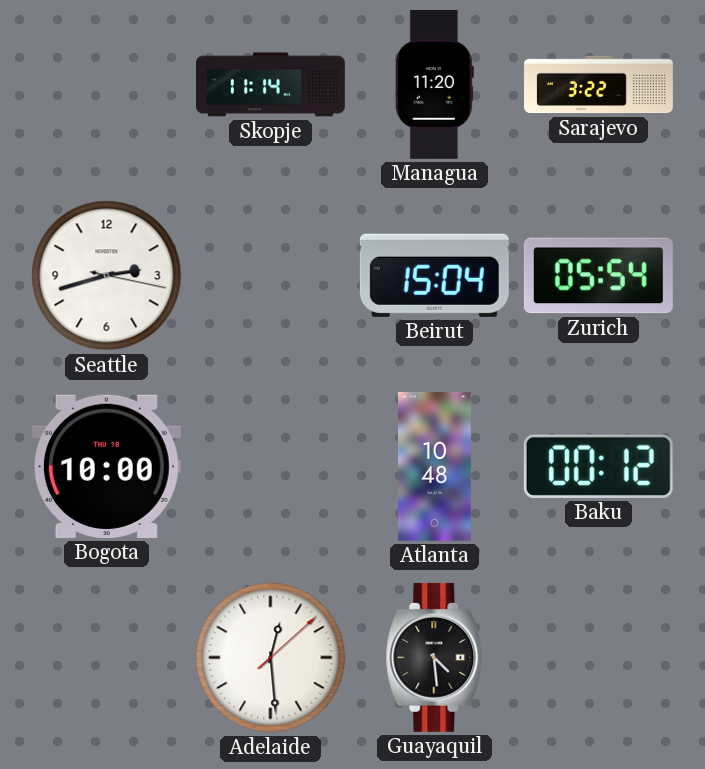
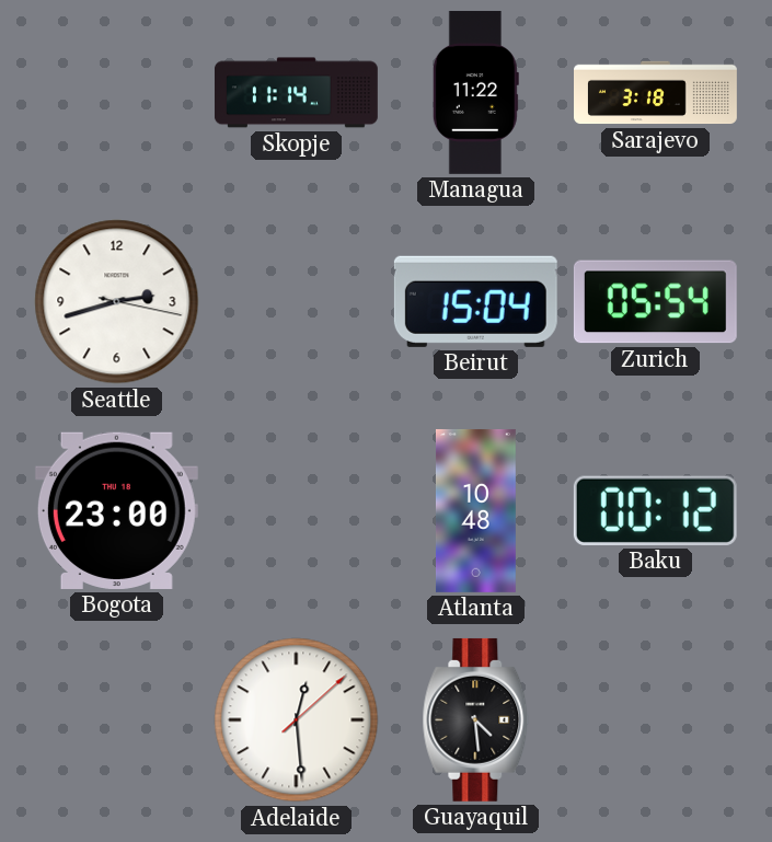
Managua: 11:20 -> 11:22
Sarajevo: 3:22 -> 3:18
Bogota: 10:00 -> 23:00
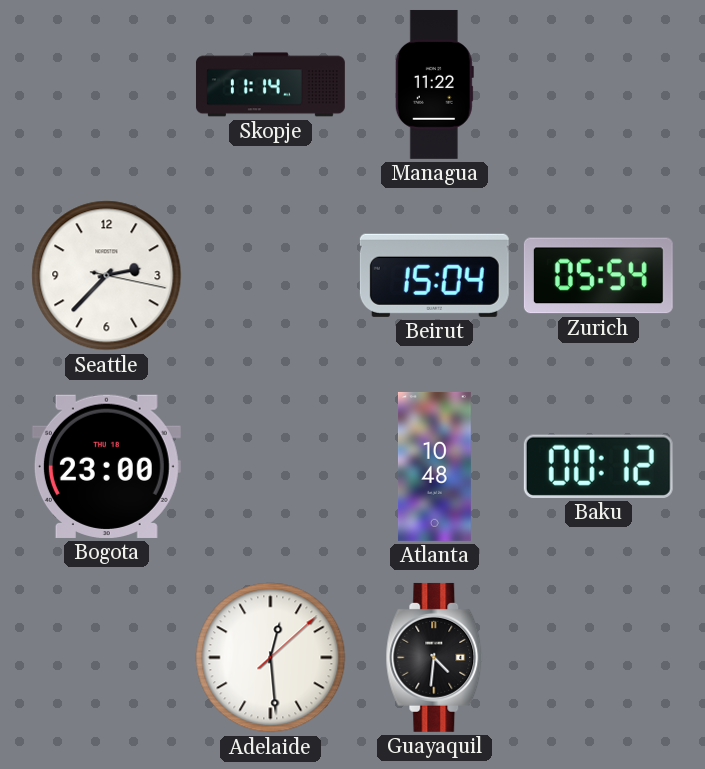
Sarajevo: 3:18 -> none
Seattle: 2:42 -> 2:37
Guayaquil: 4:29 -> 4:31
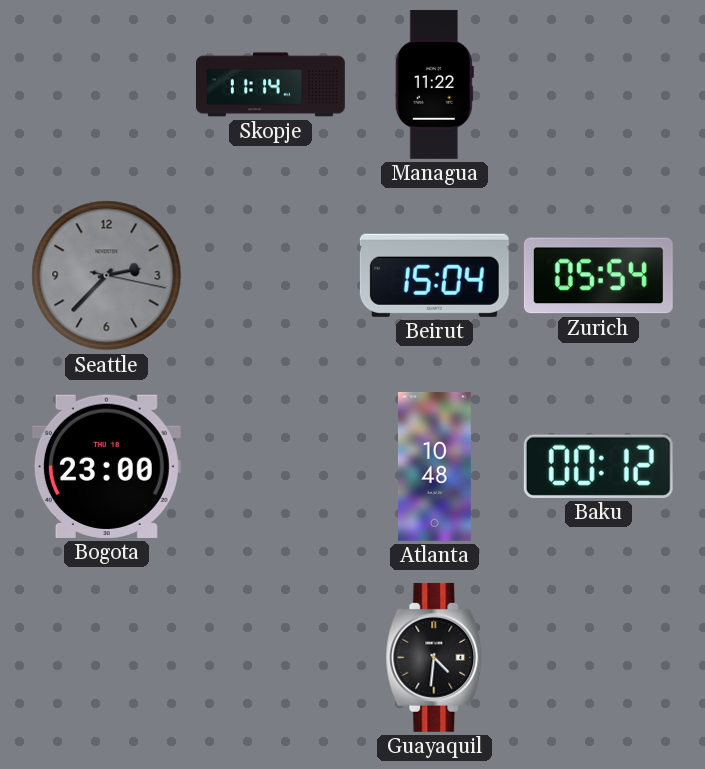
Seattle dial: white -> grey
Adelaide: 12:29 -> none
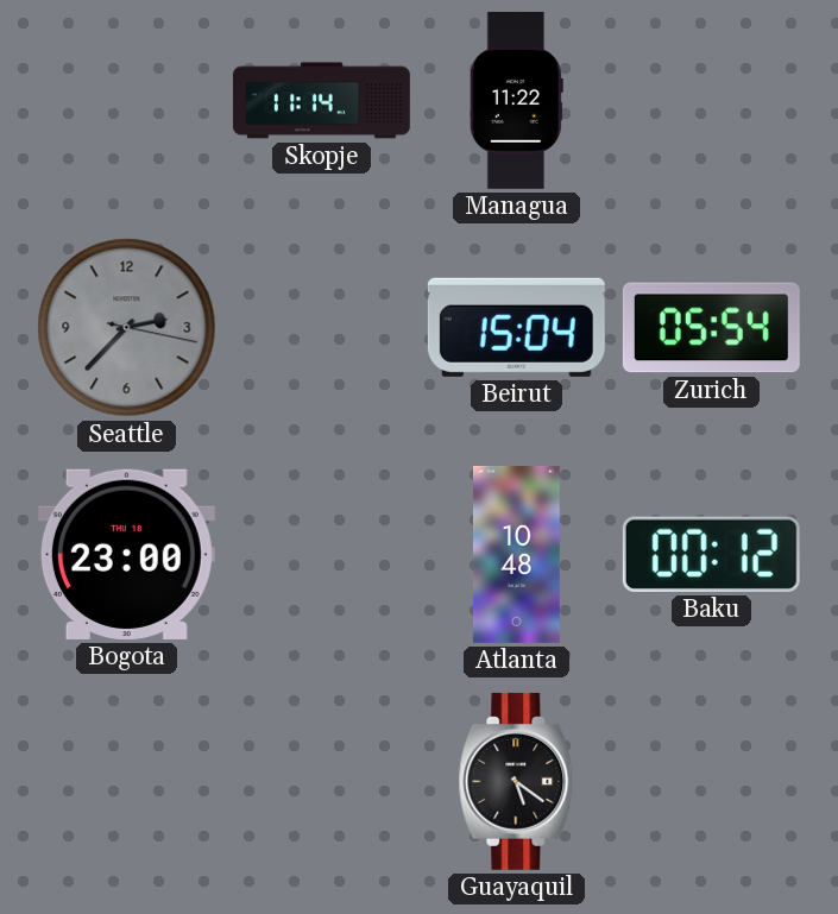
Guayaquil: 4:31 -> 5:21
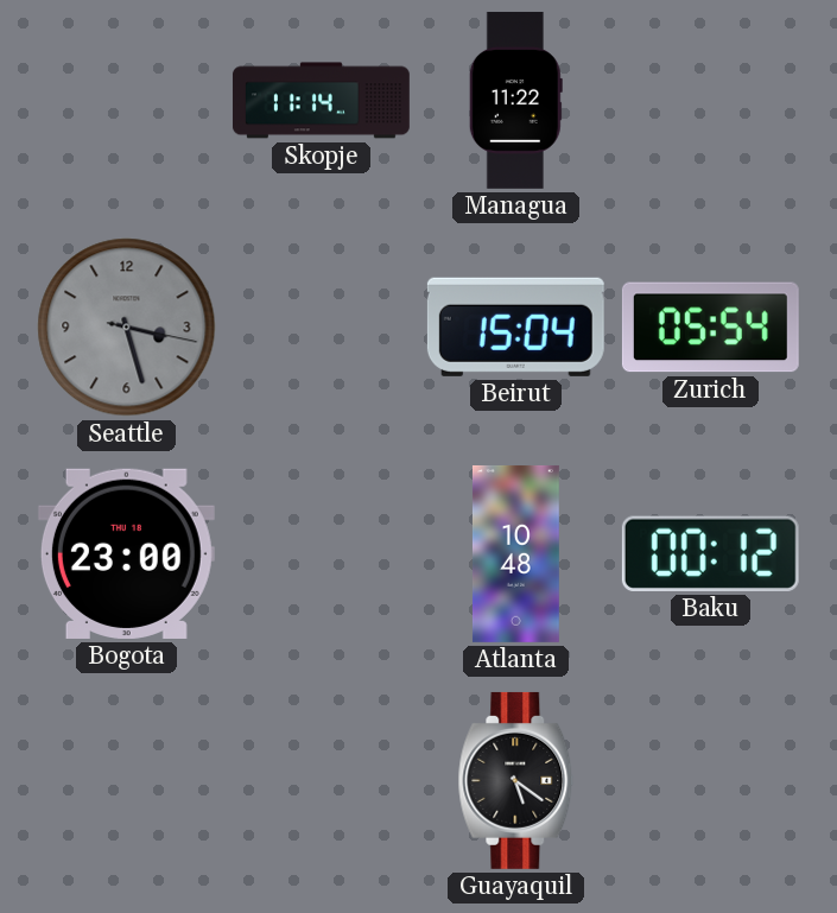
Seattle: 2:37 -> 3:27
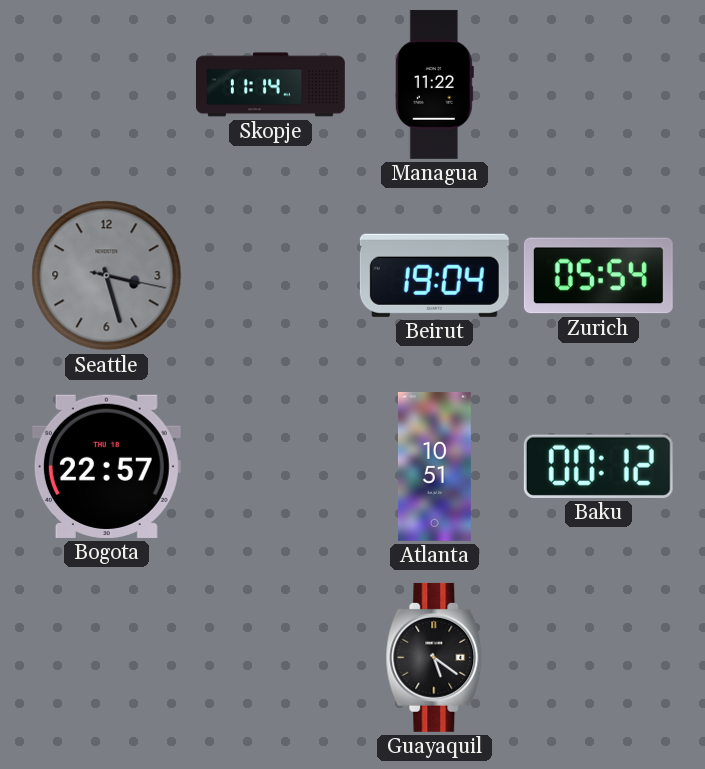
Beirut: 15:04 -> 19:04
Bogota: 23:00 -> 22:57
Atlanta: 10:48 -> 10:51
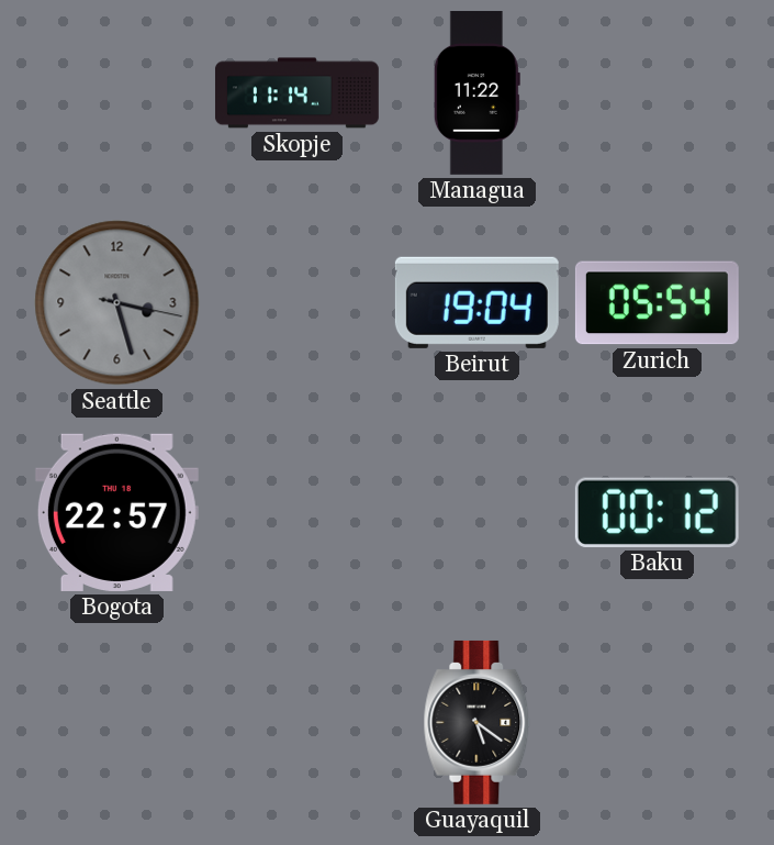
Atlanta: 10:51 -> none
